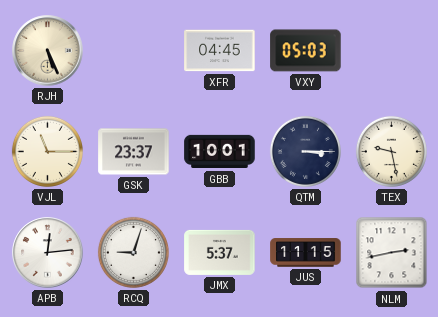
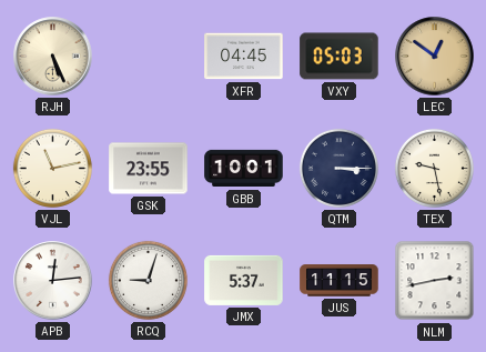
LEC: none -> 12:51
VJL: 11:15 -> 11:13
GSK: 23:37 -> 23:55
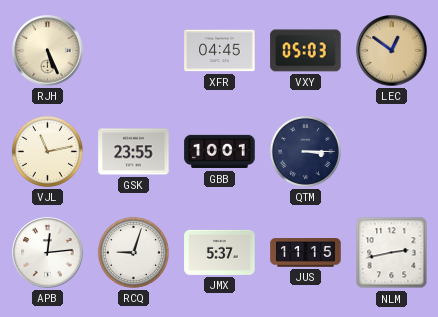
TEX: 9:28 -> none
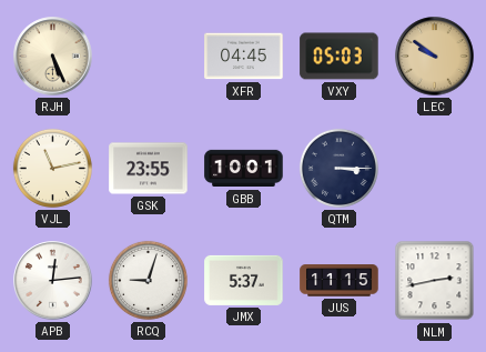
LEC: 12:51 -> 9:51
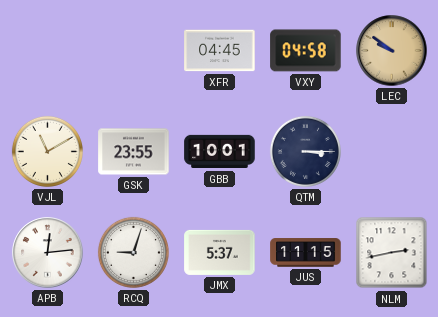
RJH: 5:26 -> none
VXY: 05:03 -> 04:58
VJL: 11:13 -> 11:10
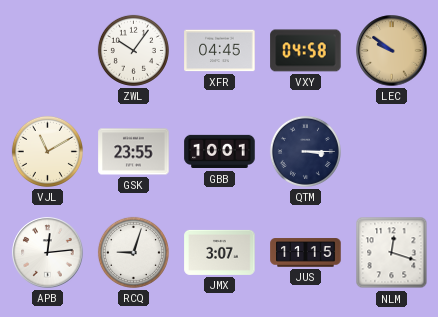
ZWL: none -> 10:06
JMX: 5:37 -> 3:07
NLM: 2:43 -> 12:18
